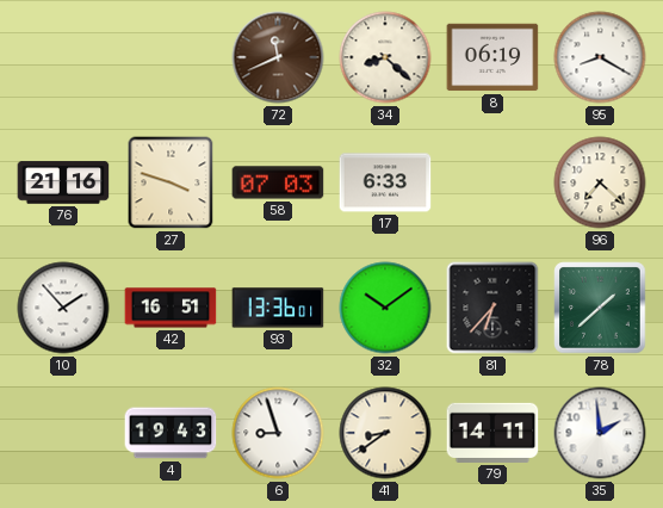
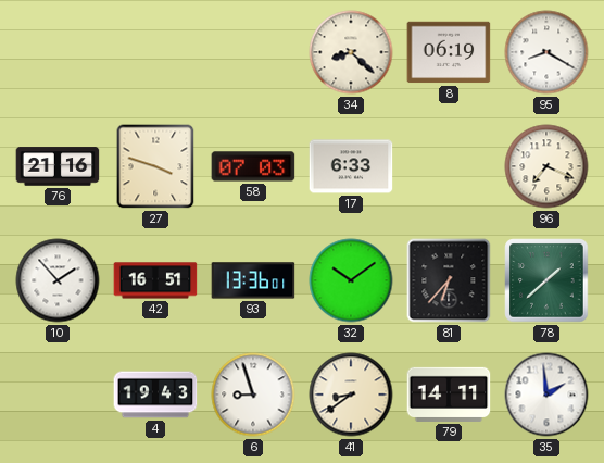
72: 11:41 -> none
96: 7:22 -> 7:19
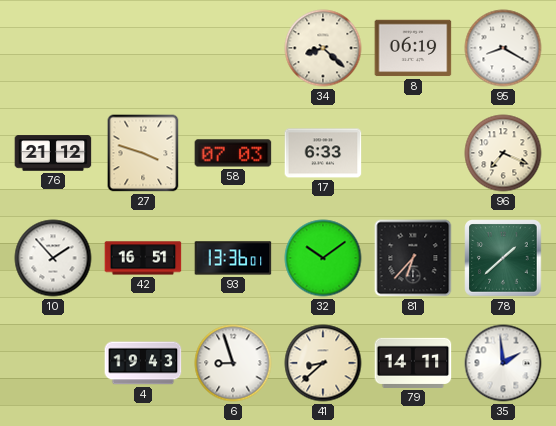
76: 21:16 -> 21:12
41: 8:39 -> 8:38
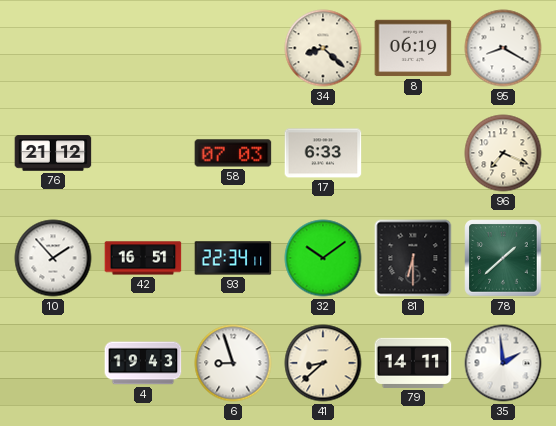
27: 3:48 -> none
93: 13:36 -> 22:34
81: 6:37 -> 6:30
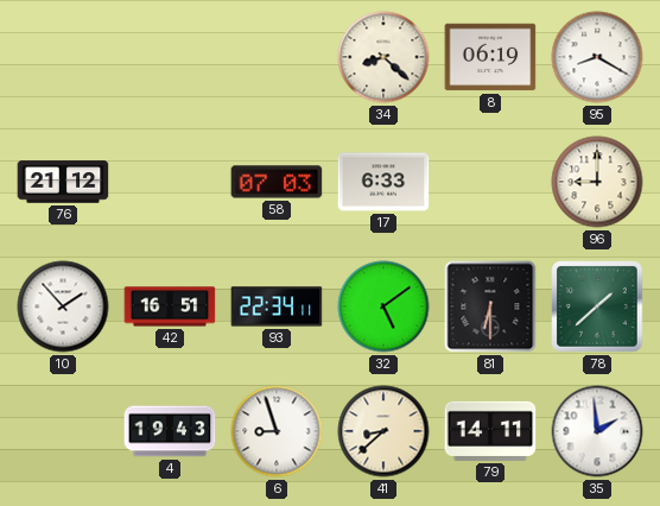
96: 7:19 -> 9:00
32: 10:09 -> 5:09
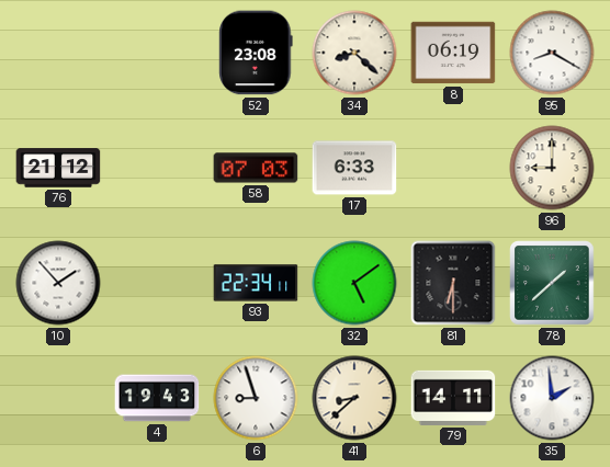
52: none -> 23:08
42: 16:51 -> none
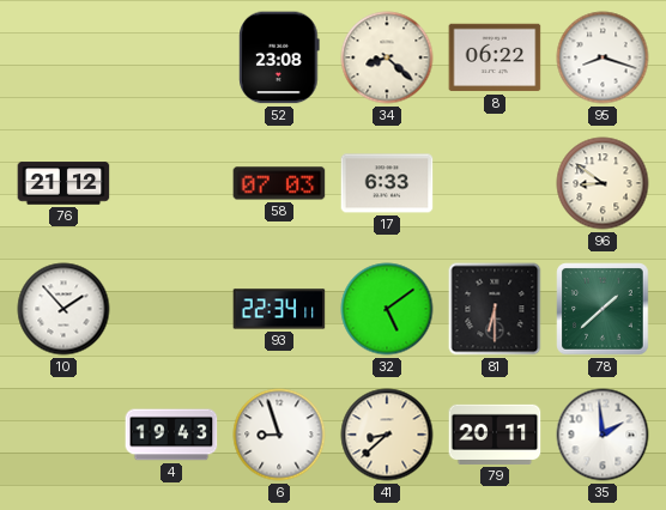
8: 06:19 -> 06:22
95: 8:20 -> 8:18
96: 9:00 -> 8:51
79: 14:11 -> 20:11
